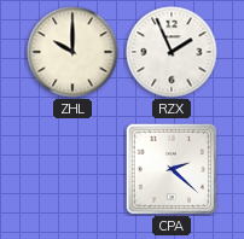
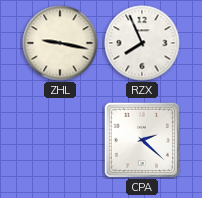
ZHL: 10:00 -> 9:17
RZX: 1:56 -> 7:56
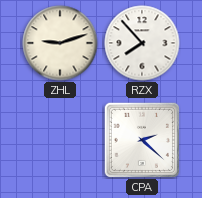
ZHL: 9:17 -> 9:12
RZX: 7:56 -> 7:53
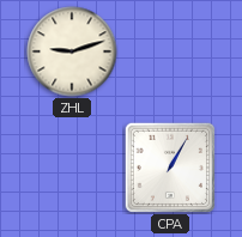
RZX: 7:53 -> none
CPA: 2:22 -> 1:05
